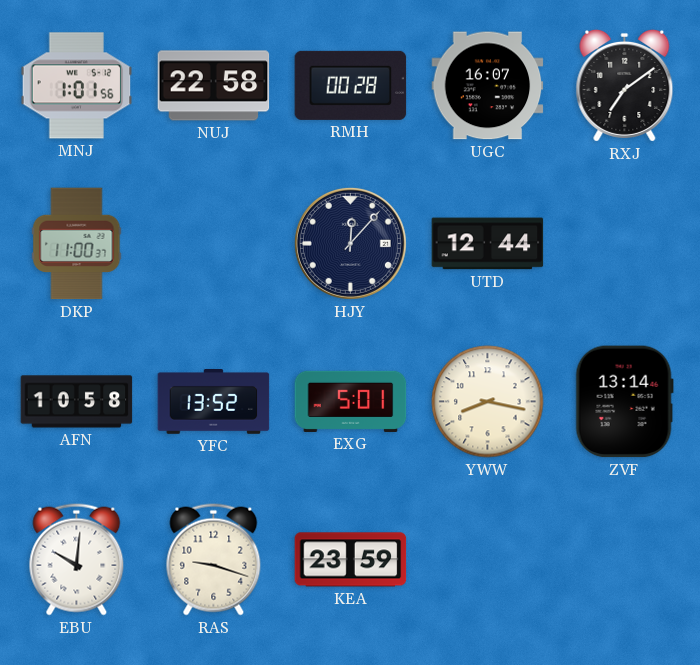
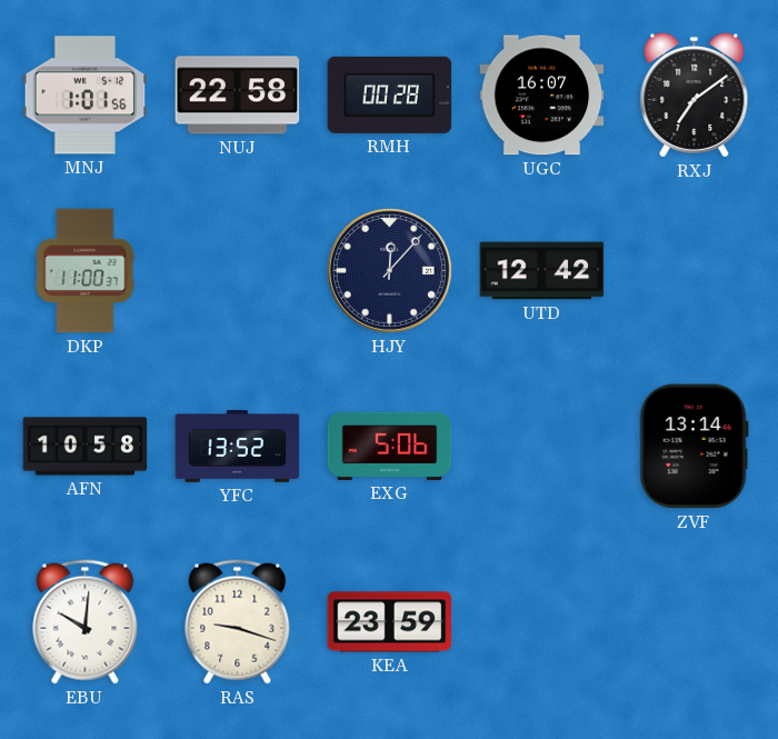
UTD: 12:44 -> 12:42
EXG: 5:01 -> 5:06
YWW: 8:17 -> none
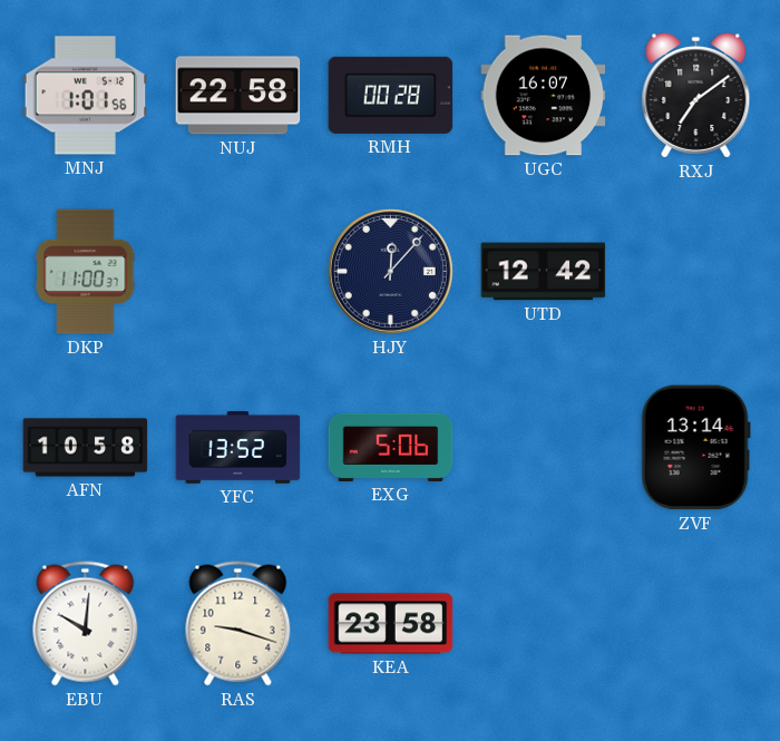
KEA: 23:59 -> 23:58
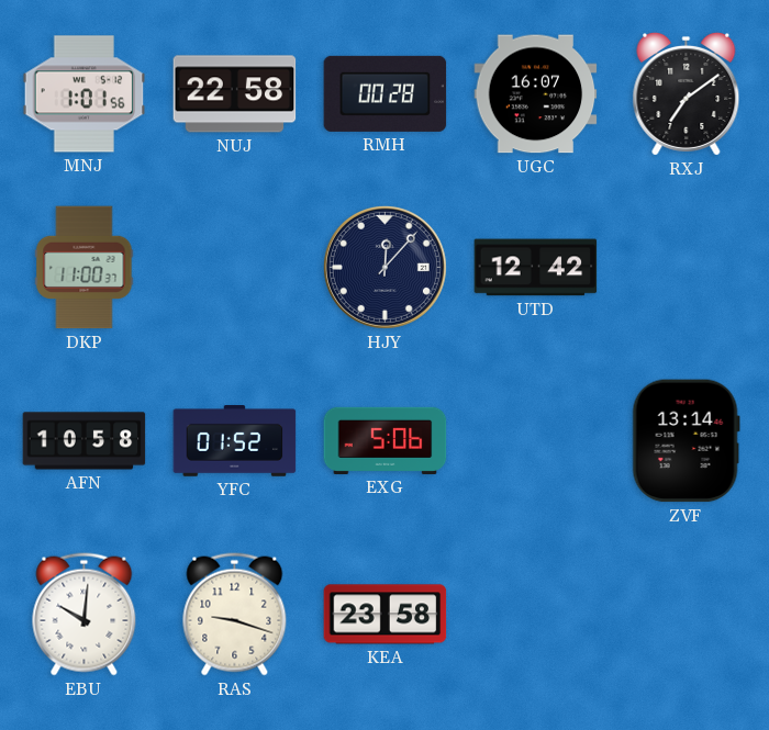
YFC: 13:52 -> 01:52
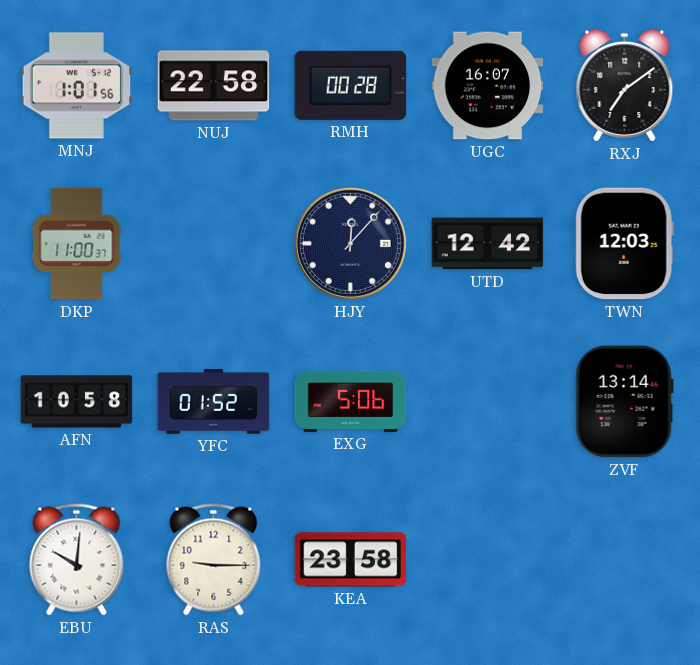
TWN: none -> 12:03
RAS: 9:18 -> 9:15
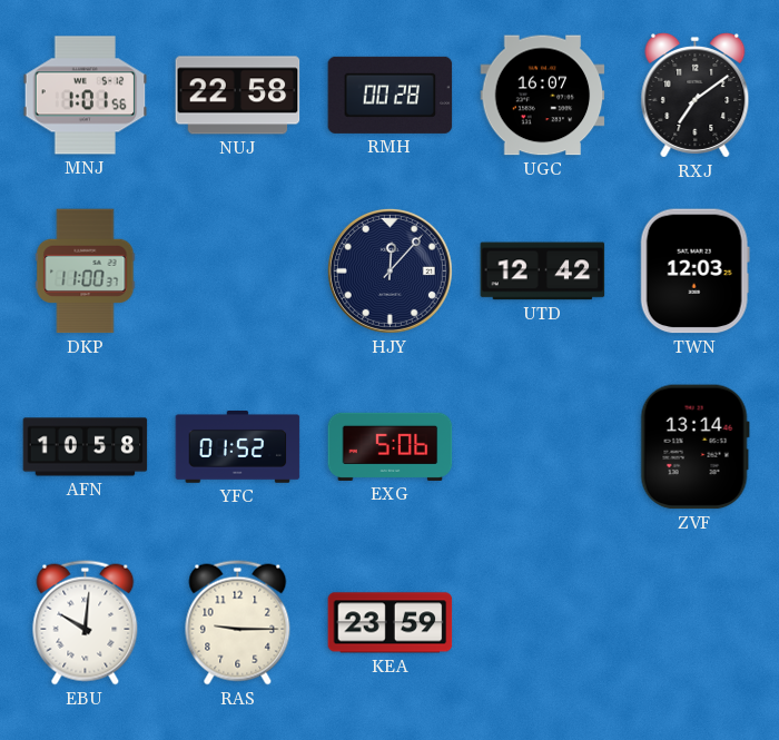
KEA: 23:58 -> 23:59
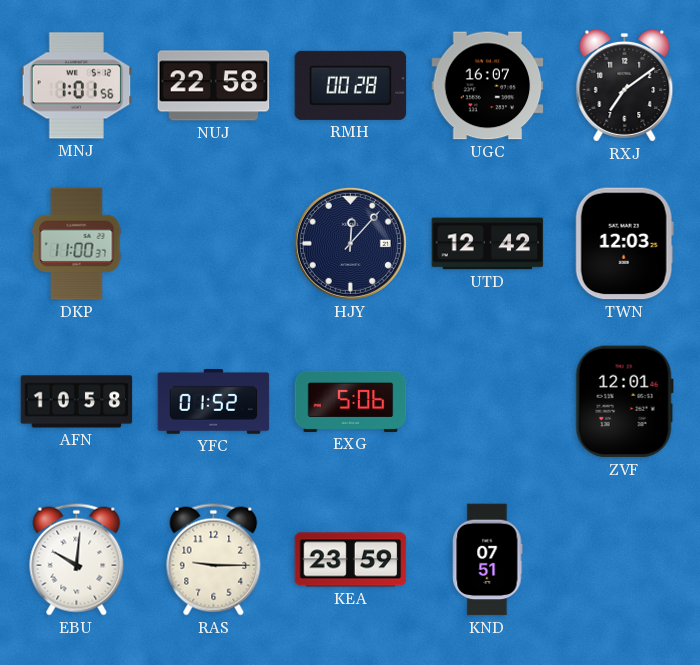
ZVF: 13:14 -> 12:01
KND: none -> 07:51
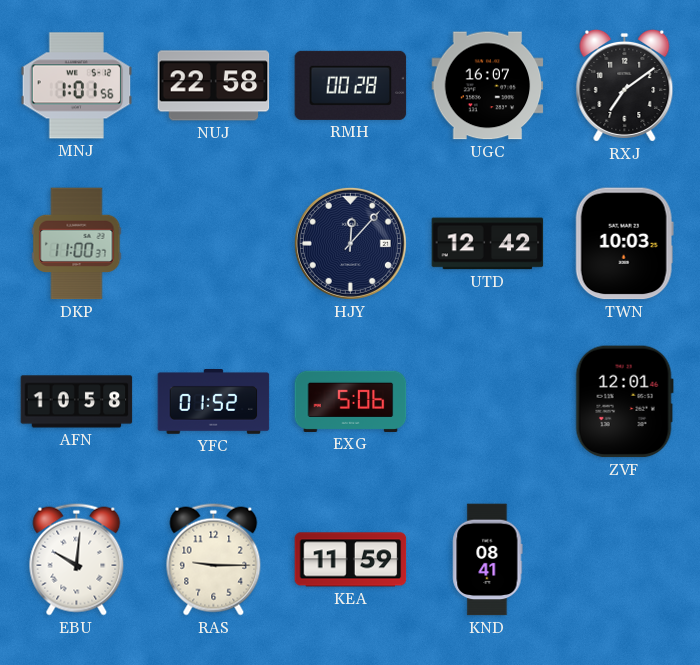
TWN: 12:03 -> 10:03
KEA: 23:59 -> 11:59
KND: 07:51 -> 08:41
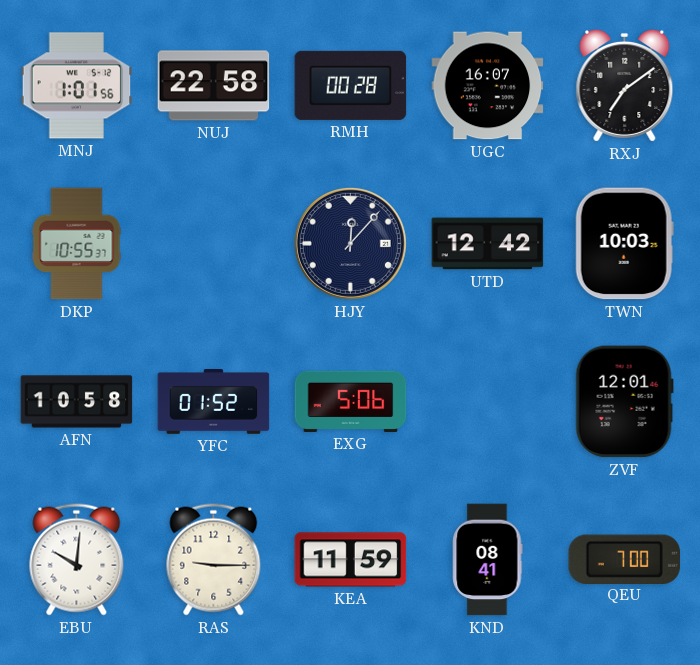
DKP: 11:00 -> 10:55
QEU: none -> 7:00
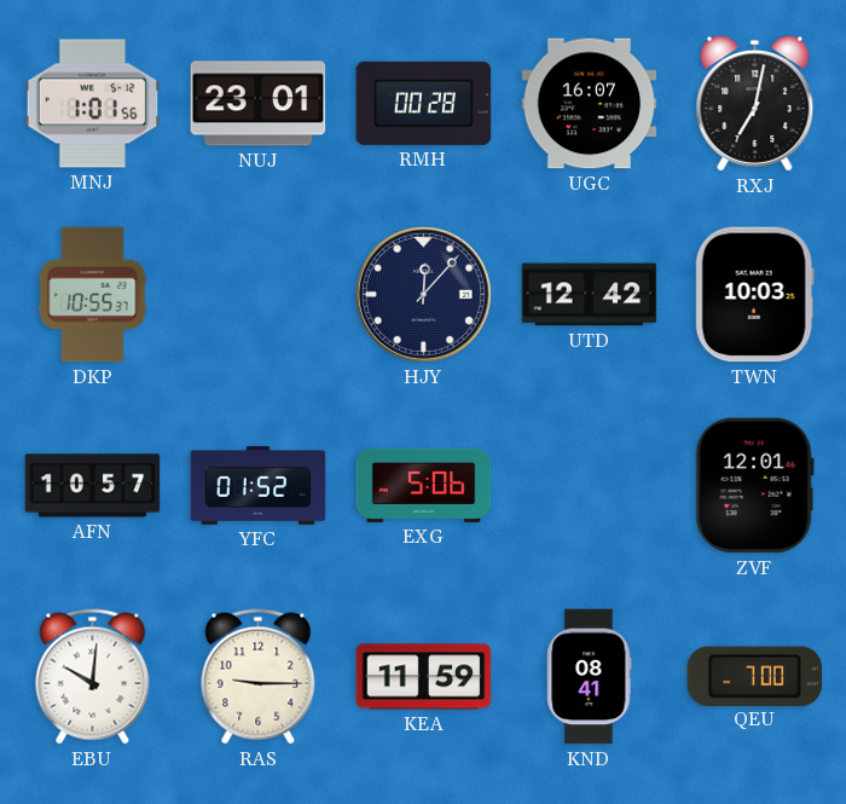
NUJ: 22:58 -> 23:01
RXJ: 7:09 -> 7:02
AFN: 10:58 -> 10:57
